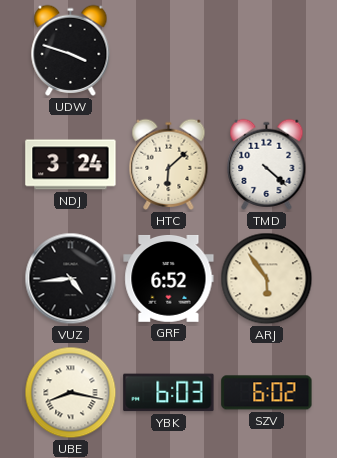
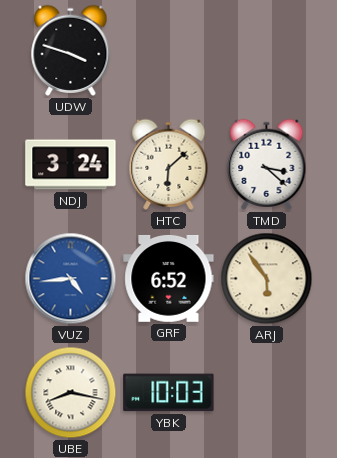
TMD: 4:22 -> 3:22
VUZ dial: black -> blue
YBK: 6:03 -> 10:03
SZV: 6:02 -> none
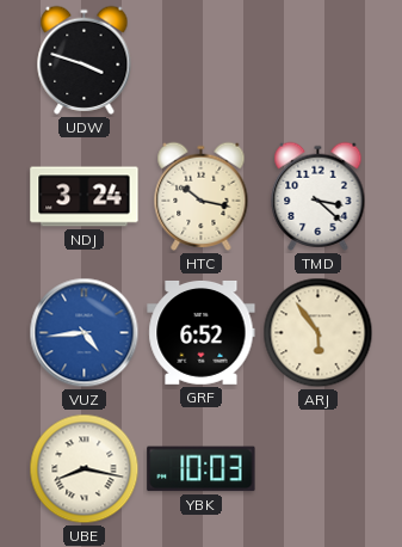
HTC: 6:08 -> 10:17
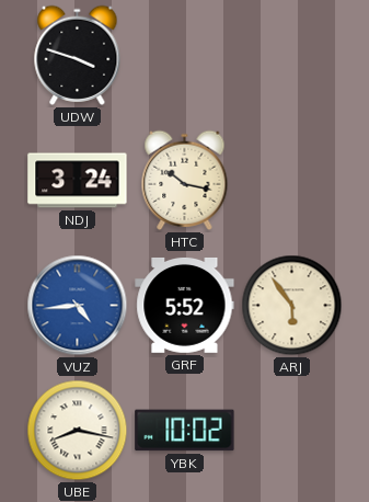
TMD: 3:22 -> none
GRF: 6:52 -> 5:52
YBK: 10:03 -> 10:02
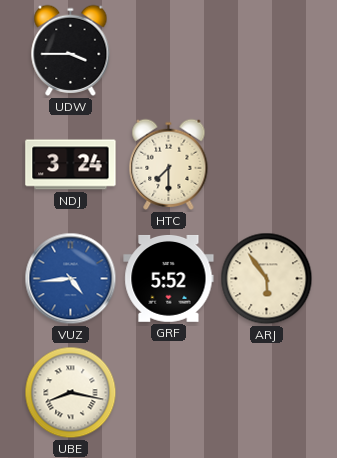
UDW: 3:48 -> 3:45
HTC: 10:17 -> 7:30
YBK: 10:02 -> none
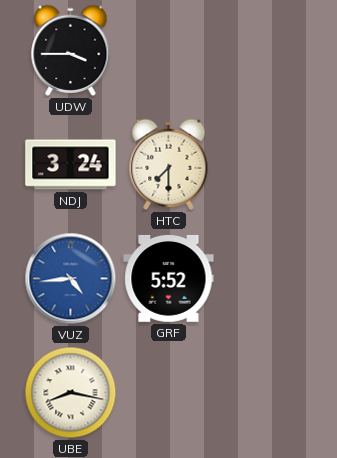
ARJ: 5:54 -> none
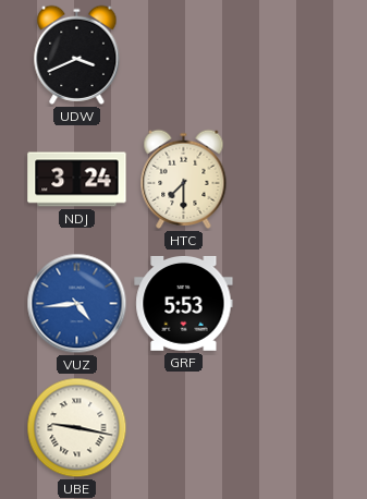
UDW: 3:45 -> 3:41
GRF: 5:52 -> 5:53
UBE: 8:17 -> 9:17
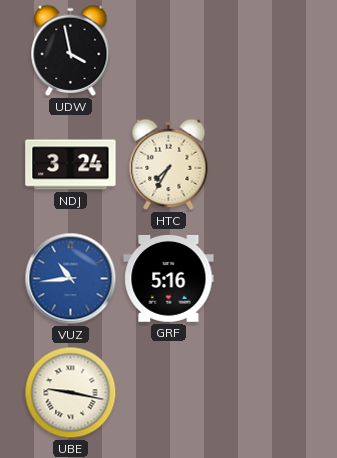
UDW: 3:41 -> 3:58
HTC: 7:30 -> 7:35
VUZ: 4:44 -> 10:44
GRF: 5:53 -> 5:16
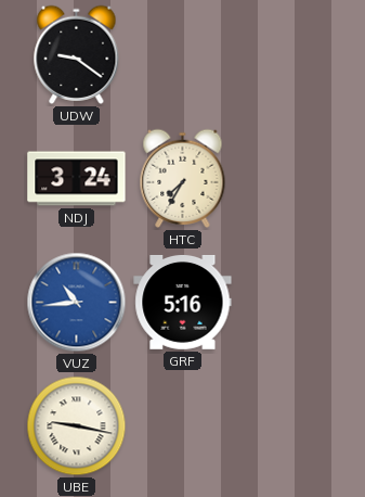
UDW: 3:58 -> 9:21
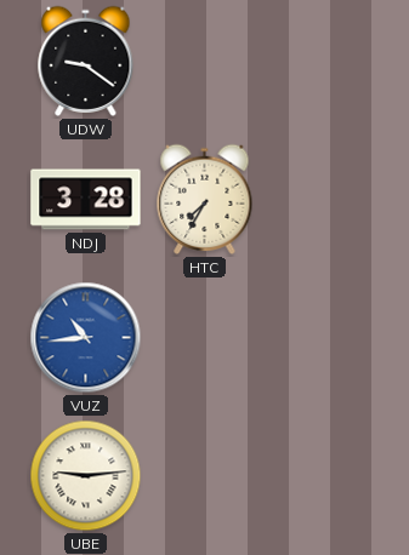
NDJ: 3:24 -> 3:28
GRF: 5:16 -> none
UBE: 9:17 -> 9:14
